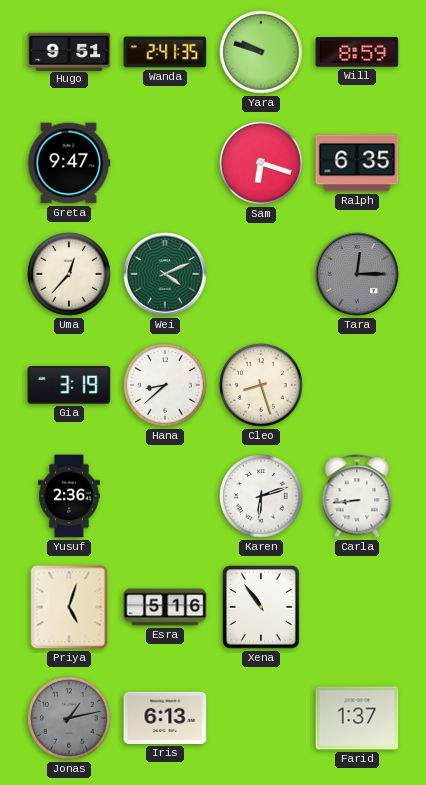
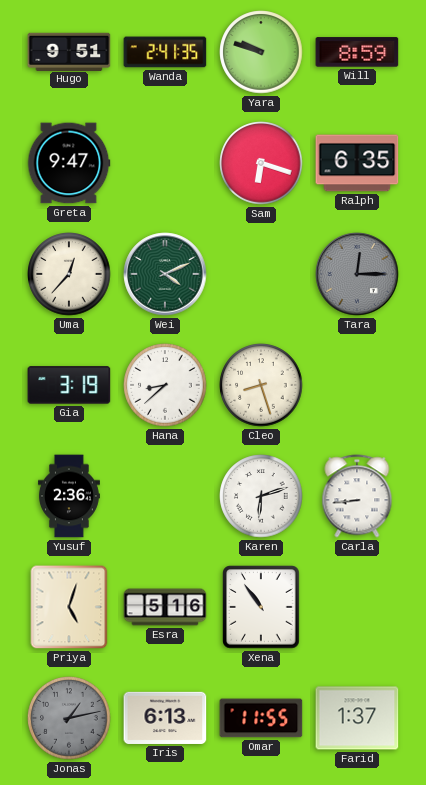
Omar: none -> 11:55
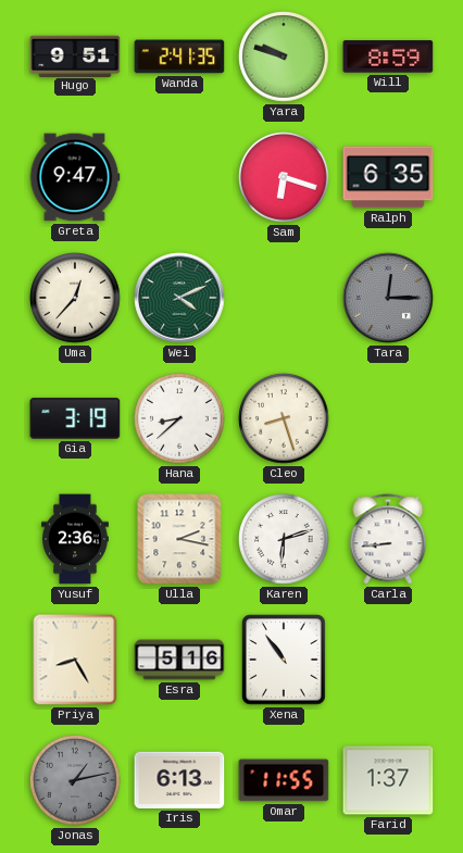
Ulla: none -> 2:17
Priya: 5:03 -> 8:25
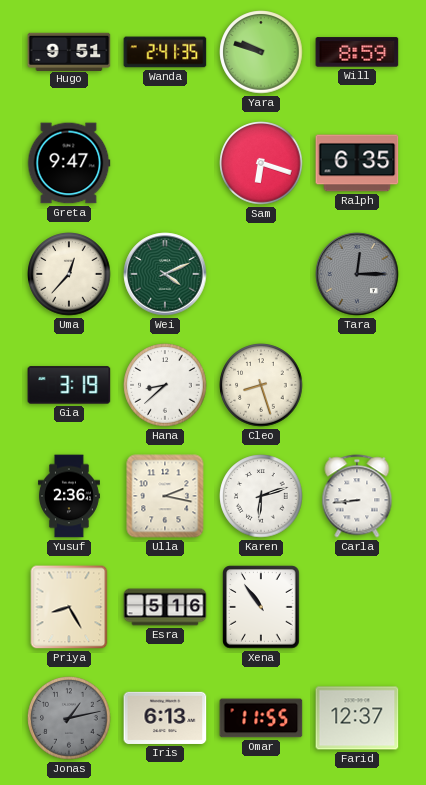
Farid: 1:37 -> 12:37
